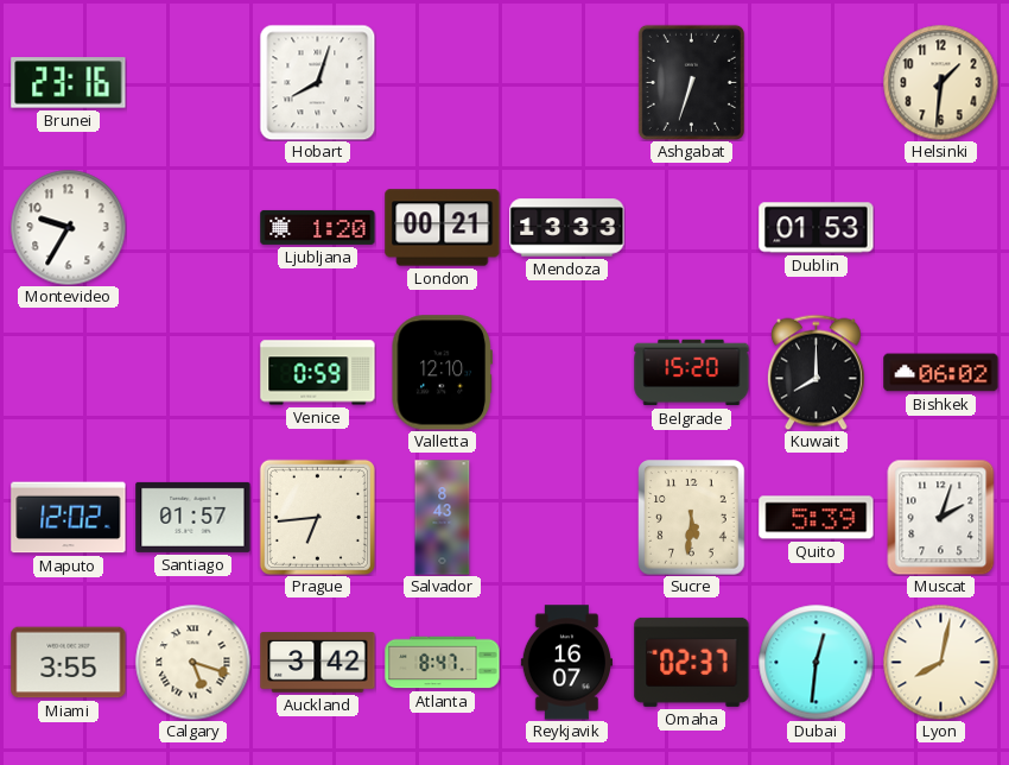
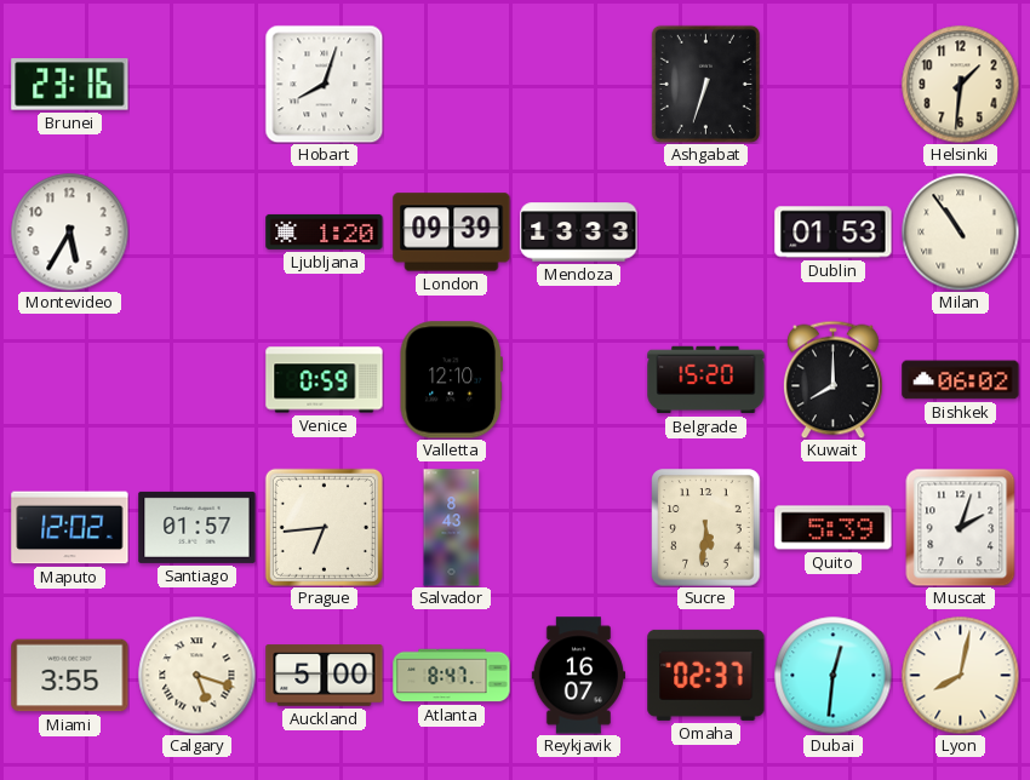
Montevideo: 9:35 -> 5:35
London: 00:21 -> 09:39
Milan: none -> 10:54
Auckland: 3:42 -> 5:00
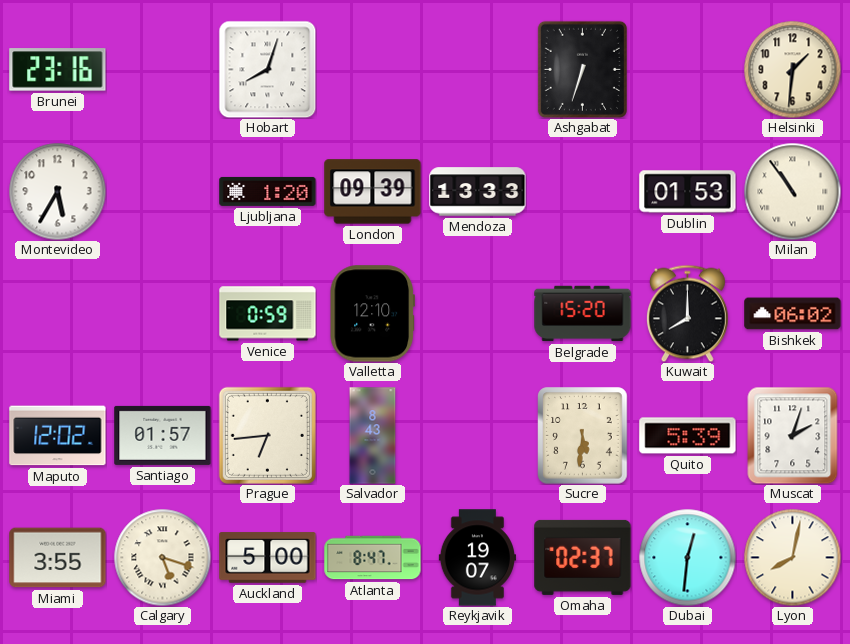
Reykjavik: 16:07 -> 19:07
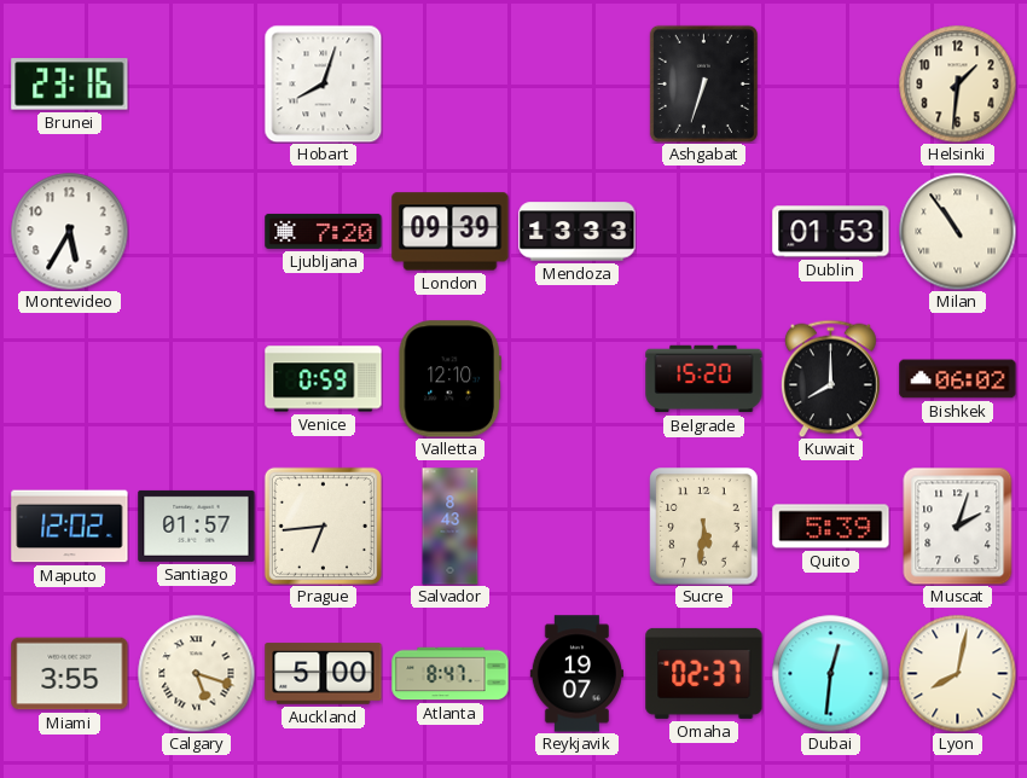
Ljubljana: 1:20 -> 7:20
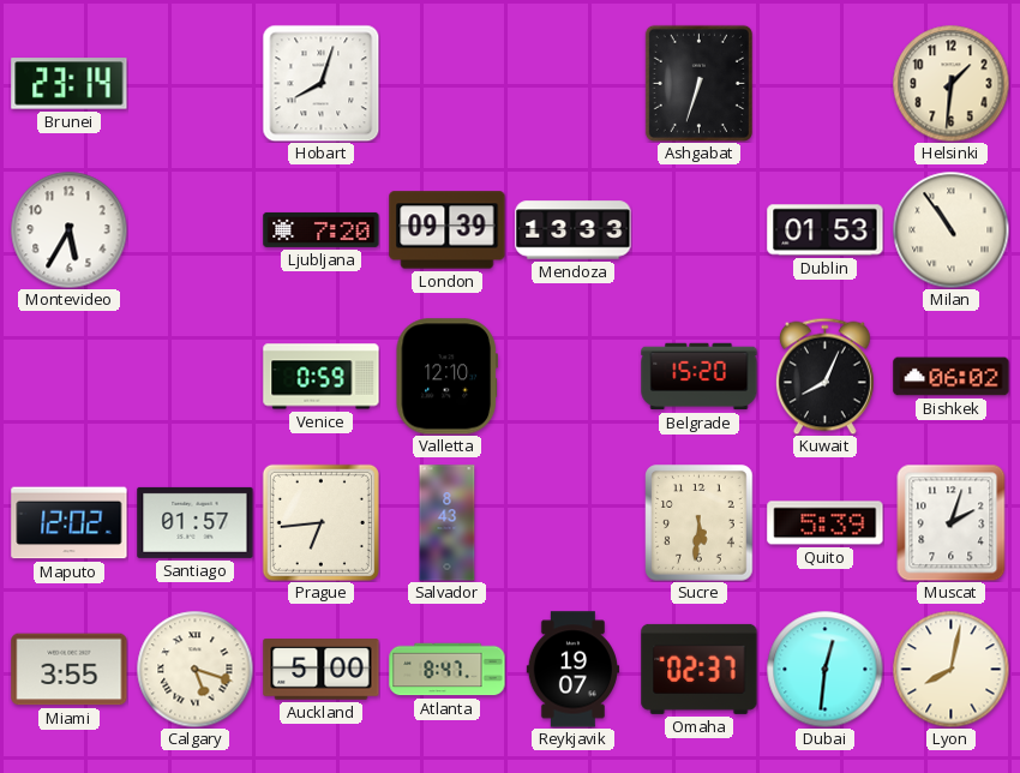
Brunei: 23:16 -> 23:14
Kuwait: 8:00 -> 8:04
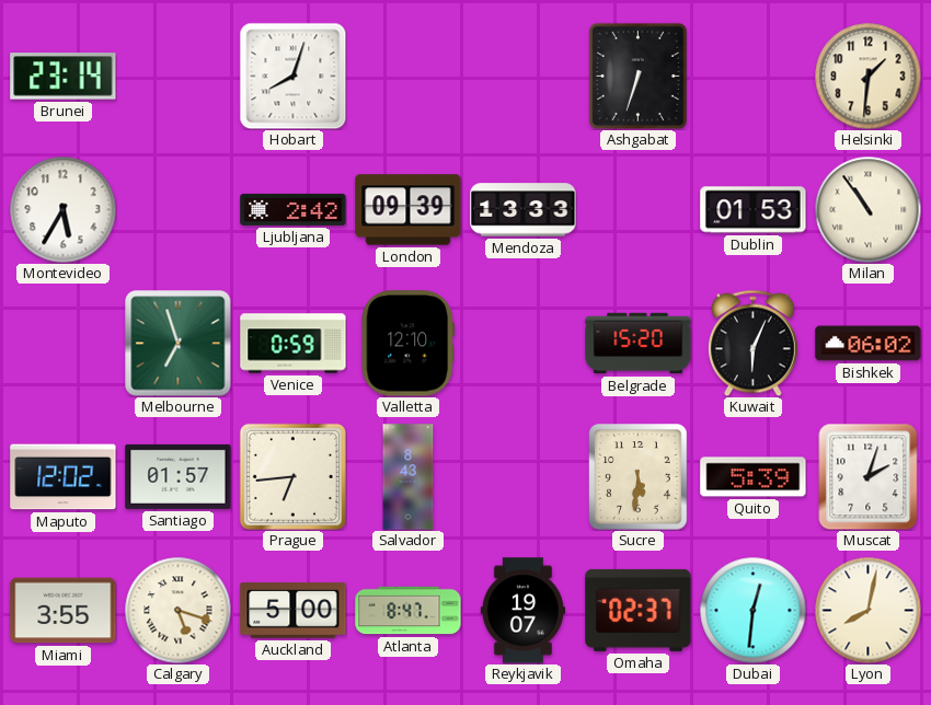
Ljubljana: 7:20 -> 2:42
Melbourne: none -> 6:57
Kuwait: 8:04 -> 6:04
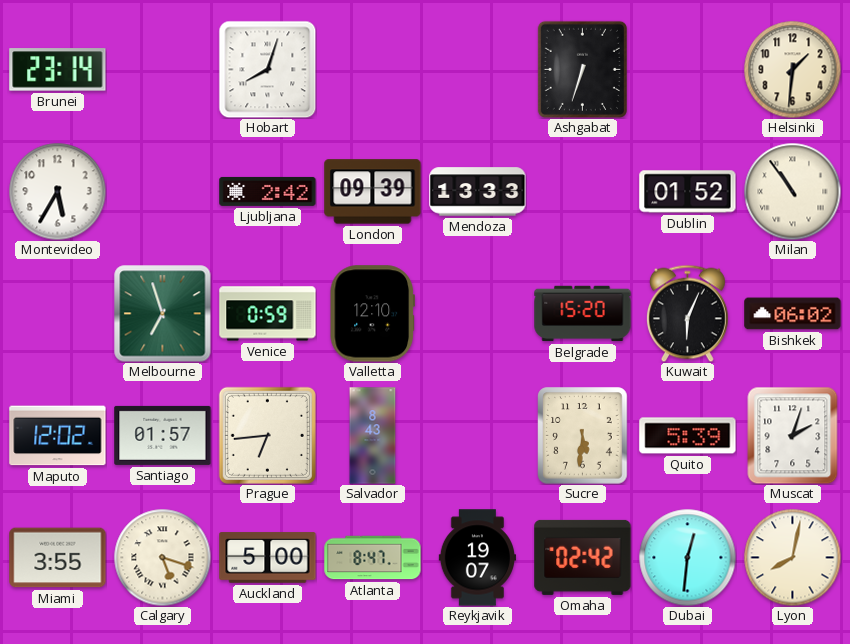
Dublin: 01:53 -> 01:52
Omaha: 02:37 -> 02:42
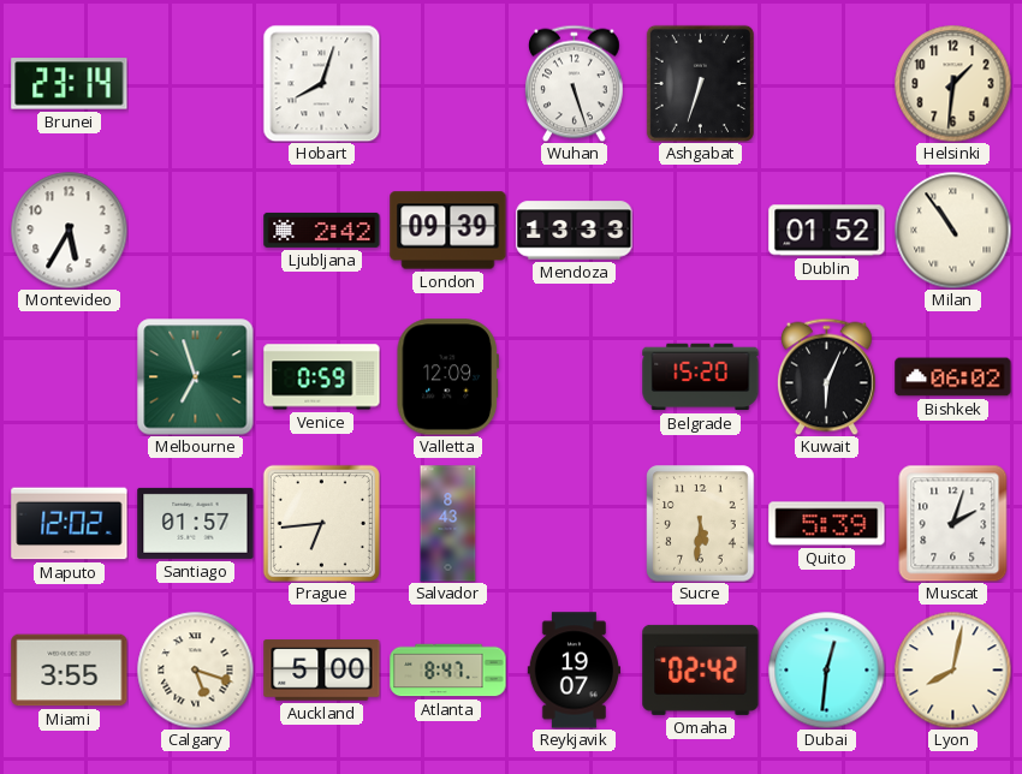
Wuhan: none -> 5:27
Valletta: 12:10 -> 12:09
